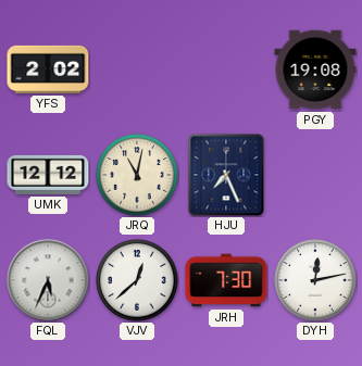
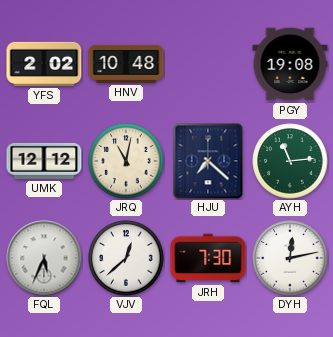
HNV: none -> 10:48
HJU: 7:26 -> 7:22
AYH: none -> 11:14
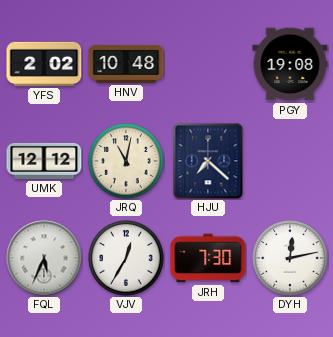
AYH: 11:14 -> none
VJV: 12:38 -> 12:35
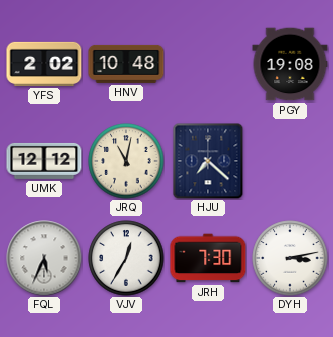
DYH: 12:13 -> 3:13
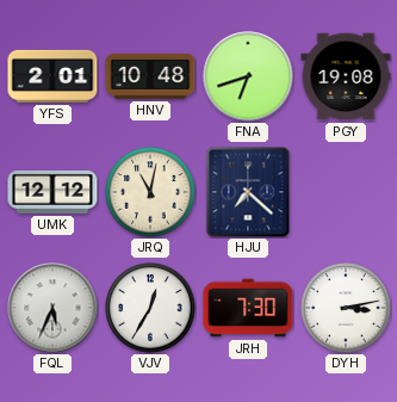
YFS: 2:02 -> 2:01
FNA: none -> 6:42
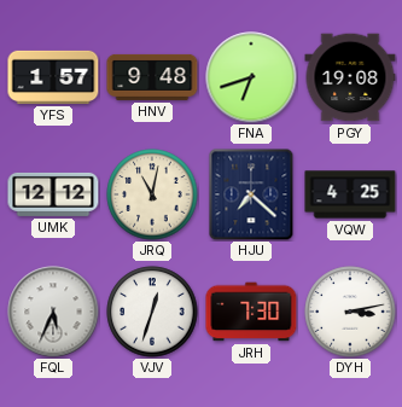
YFS: 2:01 -> 1:57
HNV: 10:48 -> 9:48
VQW: none -> 4:25
VJV: 12:35 -> 12:33
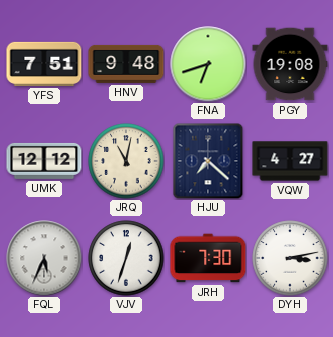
YFS: 1:57 -> 7:51
VQW: 4:25 -> 4:27
